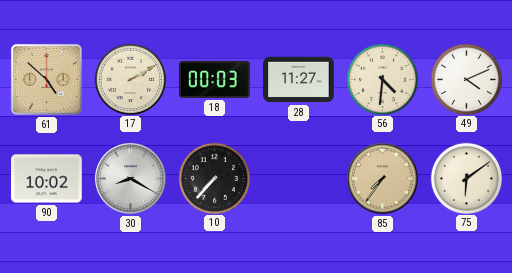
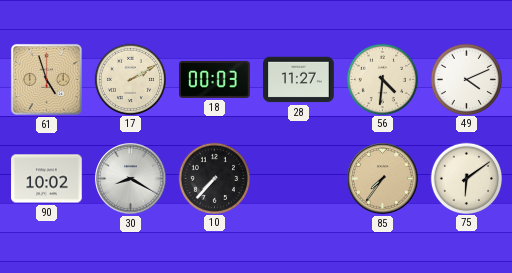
61: 4:52 -> 4:57
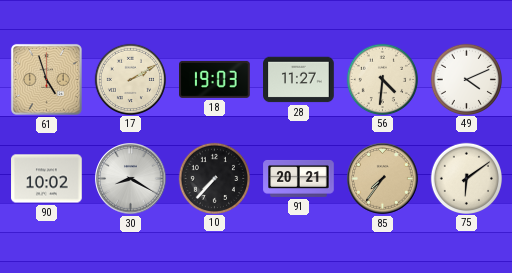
18: 00:03 -> 19:03
91: none -> 20:21
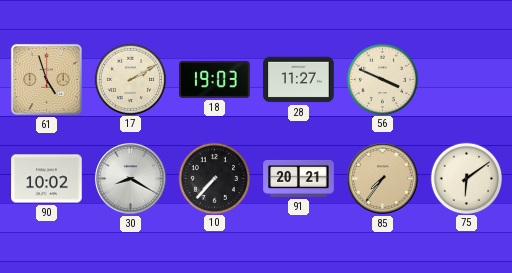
56: 4:31 -> 3:49
49: 4:11 -> none
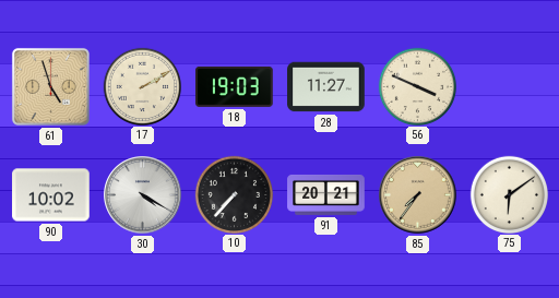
30: 8:20 -> 4:20
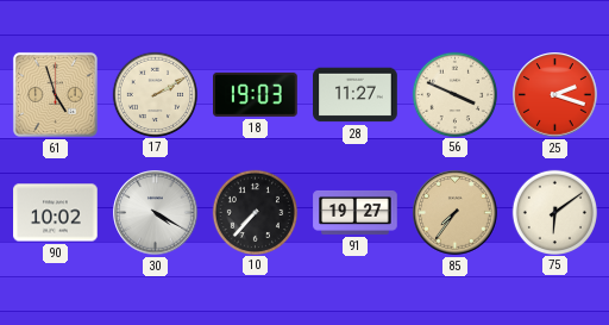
25: none -> 2:18
91: 20:21 -> 19:27
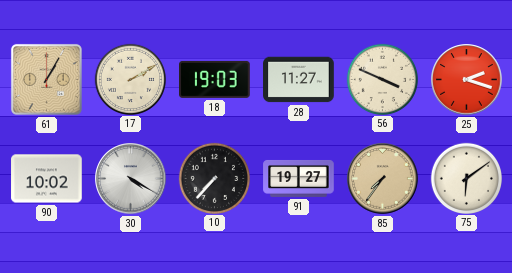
61: 4:57 -> 1:05
